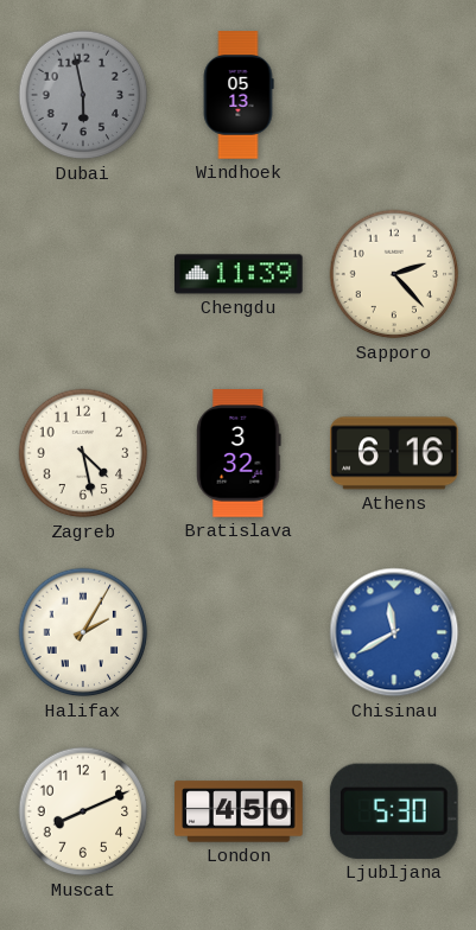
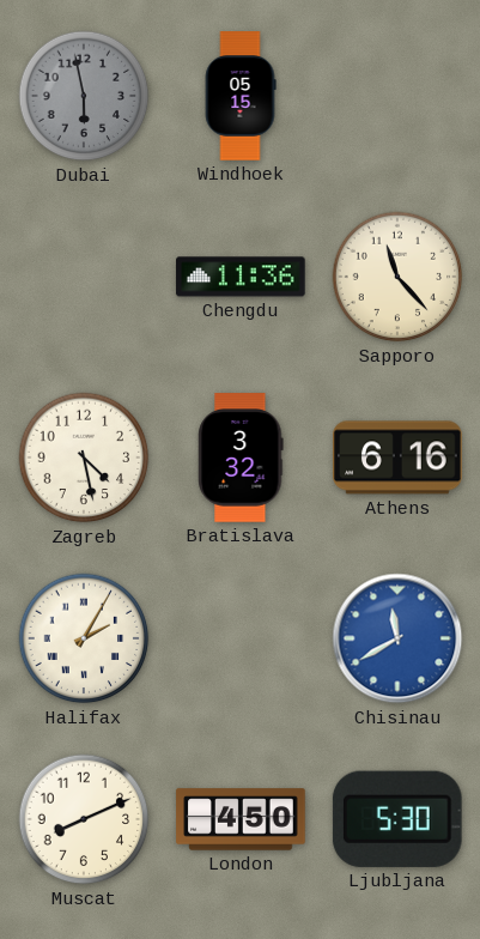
Windhoek: 05:13 -> 05:15
Chengdu: 11:39 -> 11:36
Sapporo: 2:23 -> 11:23
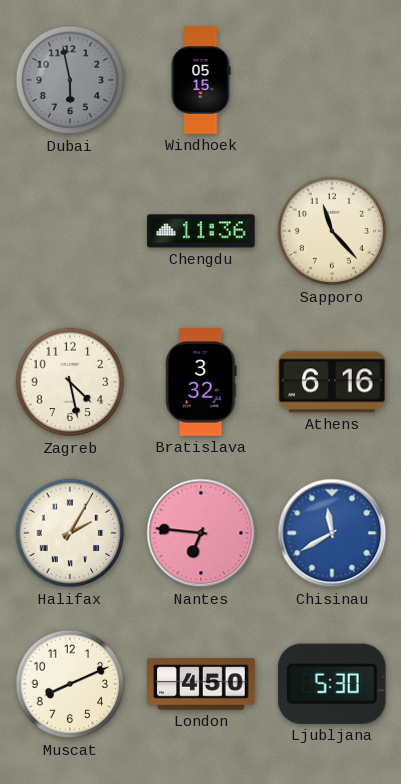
Nantes: none -> 6:46
